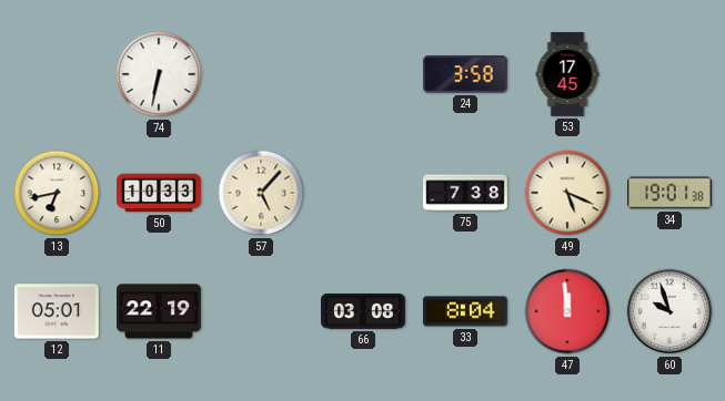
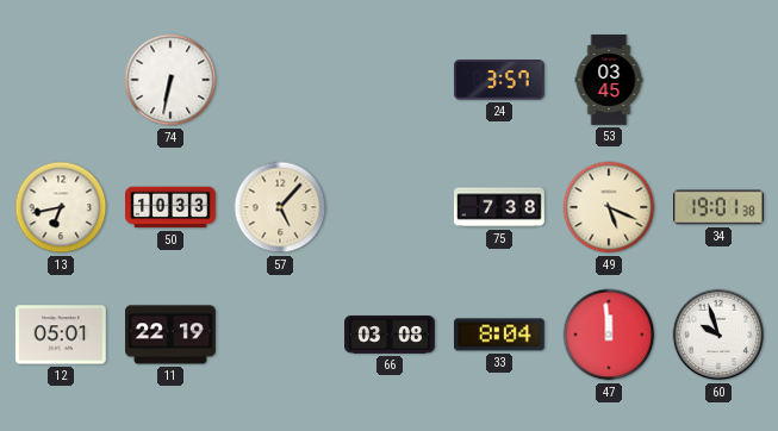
24: 3:58 -> 3:57
53: 17:45 -> 03:45
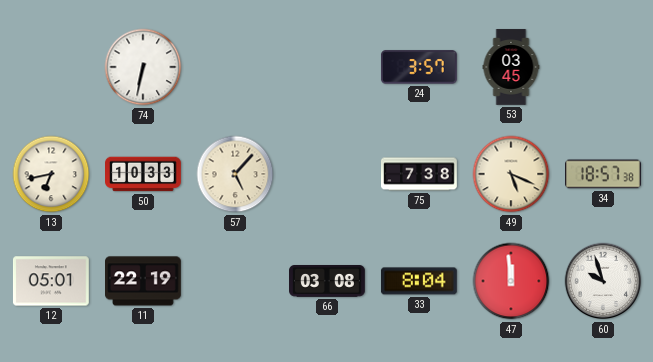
34: 19:01 -> 18:57
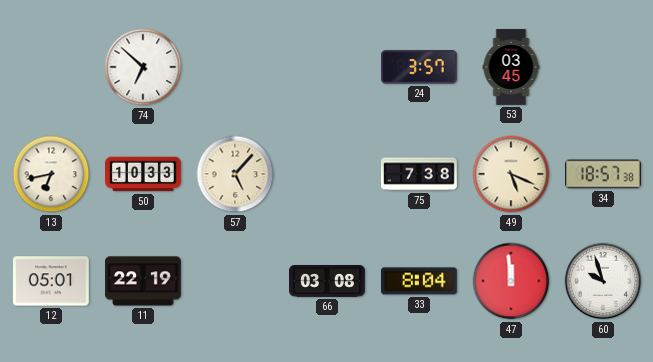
74: 6:32 -> 6:52
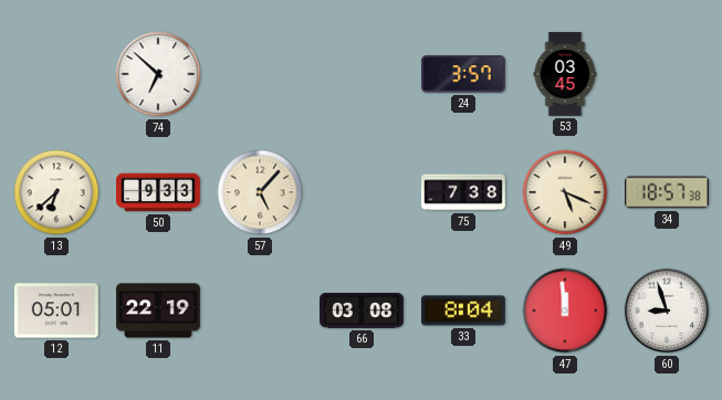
13: 6:43 -> 6:38
50: 10:33 -> 9:33
60: 9:57 -> 8:57
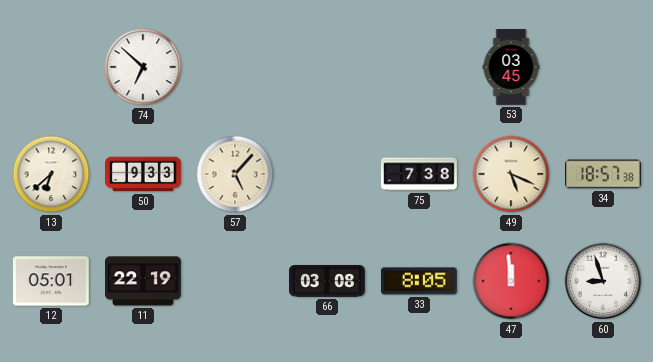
24: 3:57 -> none
33: 8:04 -> 8:05
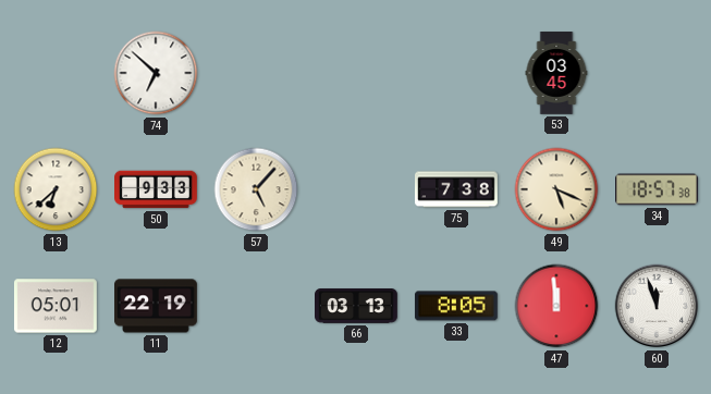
66: 03:08 -> 03:13
60: 8:57 -> 11:57
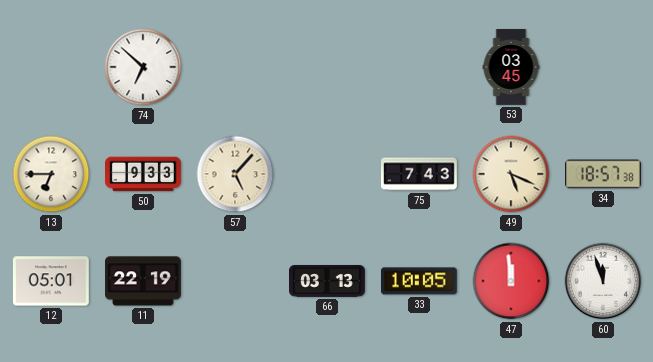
13: 6:38 -> 6:45
75: 7:38 -> 7:43
33: 8:05 -> 10:05
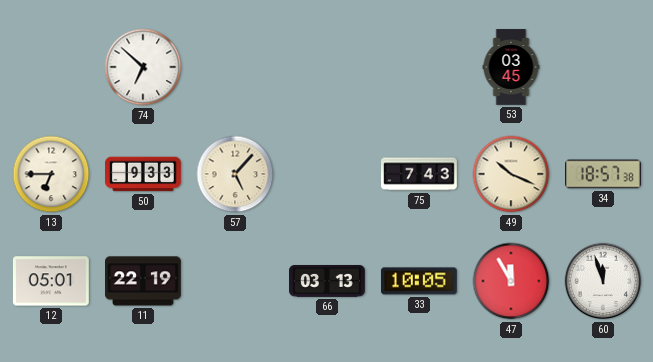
49: 5:19 -> 10:19
47: 11:59 -> 11:55
